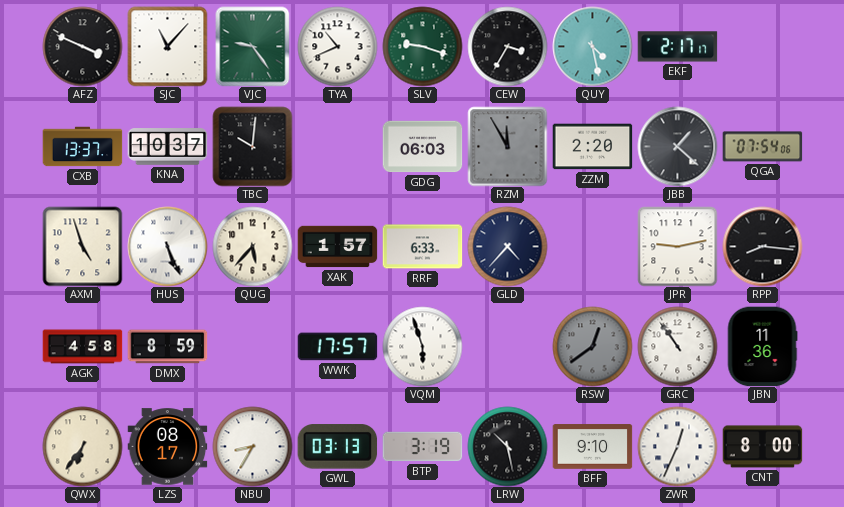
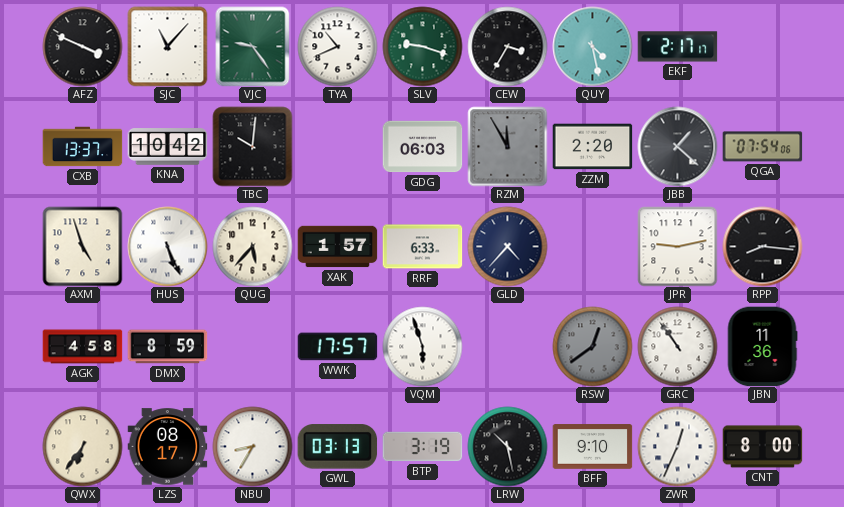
KNA: 10:37 -> 10:42
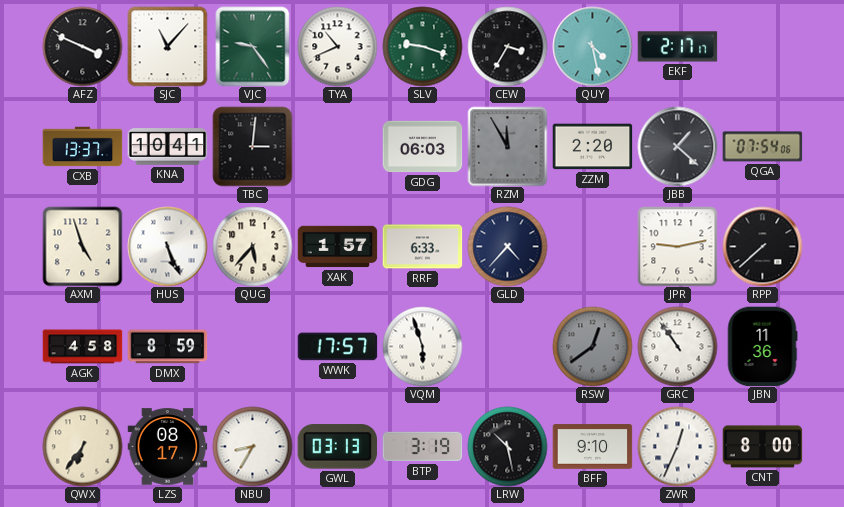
KNA: 10:42 -> 10:41
TBC: 10:01 -> 3:01
RPP: 8:16 -> 7:38
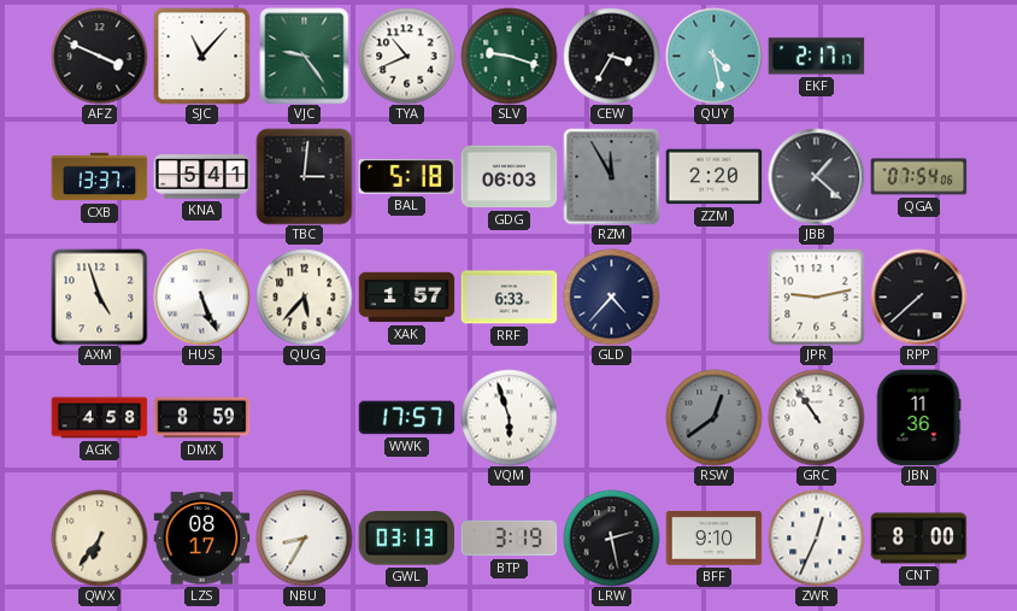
KNA: 10:41 -> 5:41
BAL: none -> 5:18
LRW: 10:28 -> 2:28
